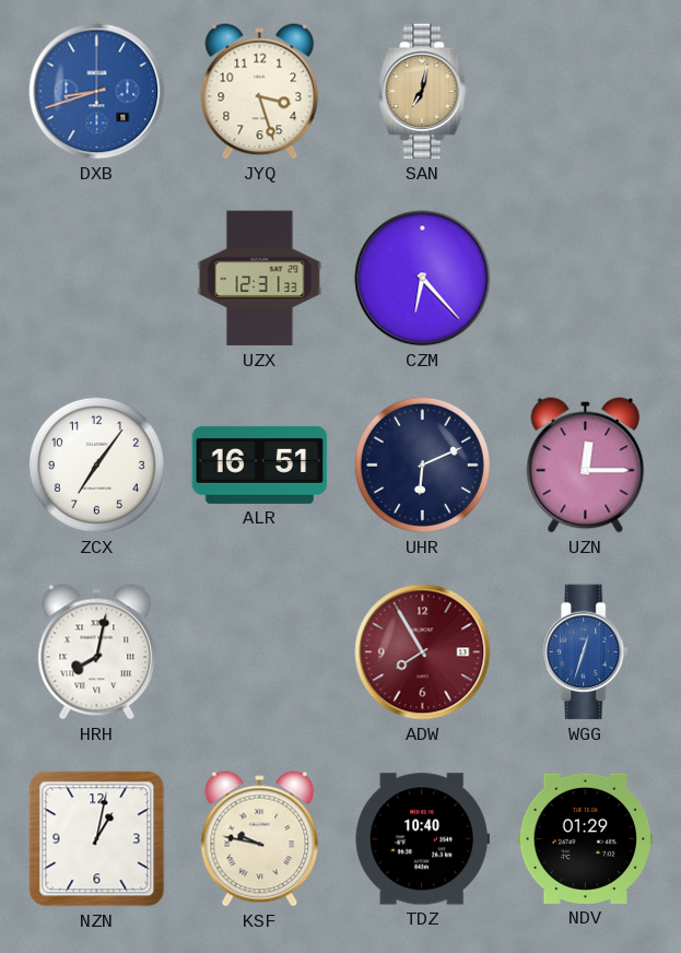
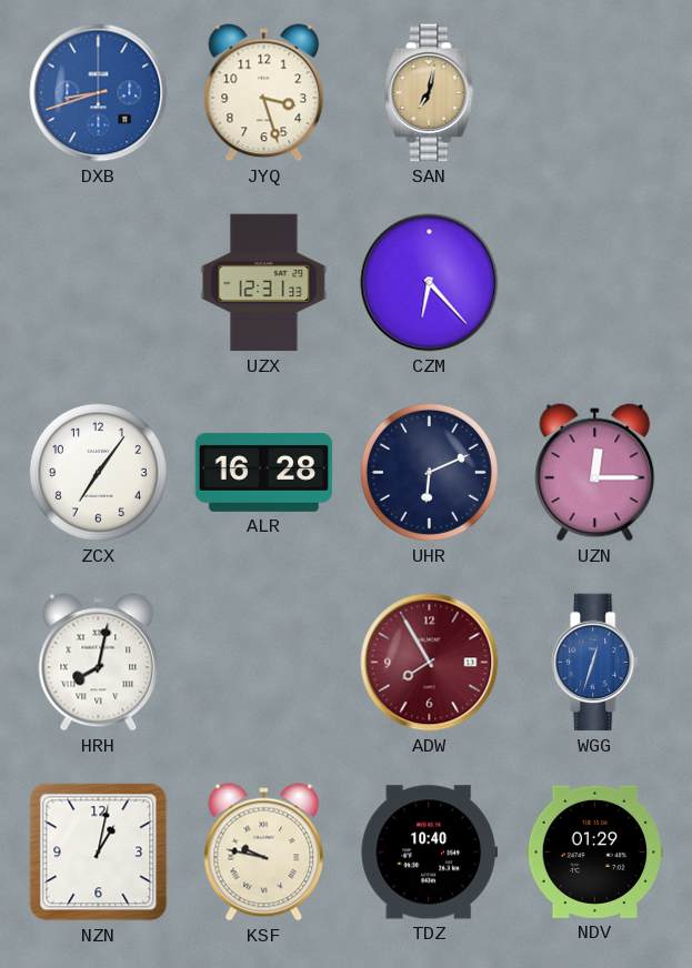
ALR: 16:51 -> 16:28
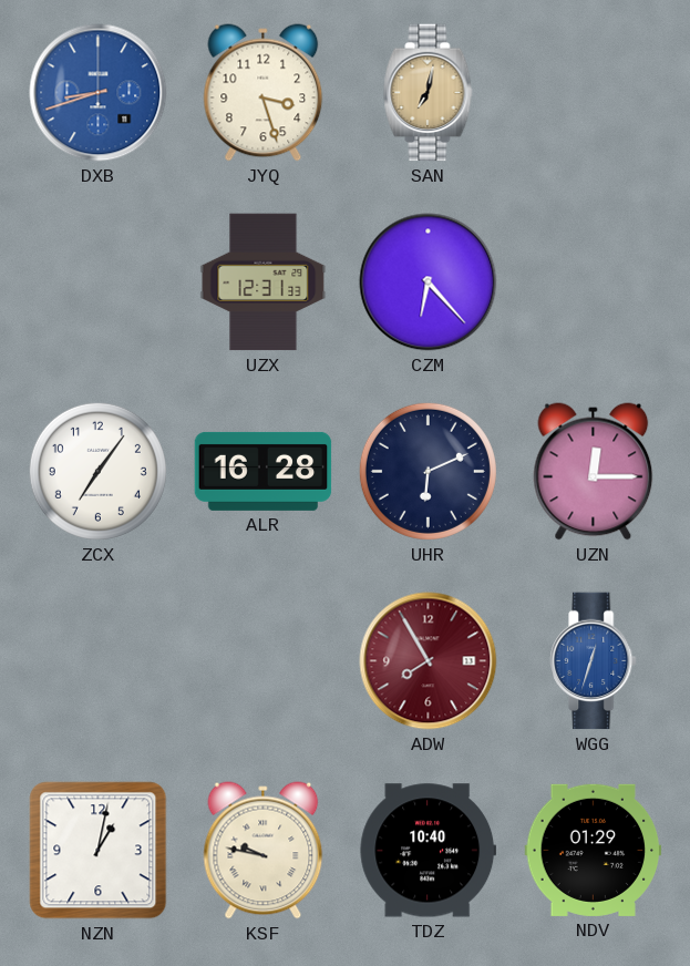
HRH: 8:02 -> none
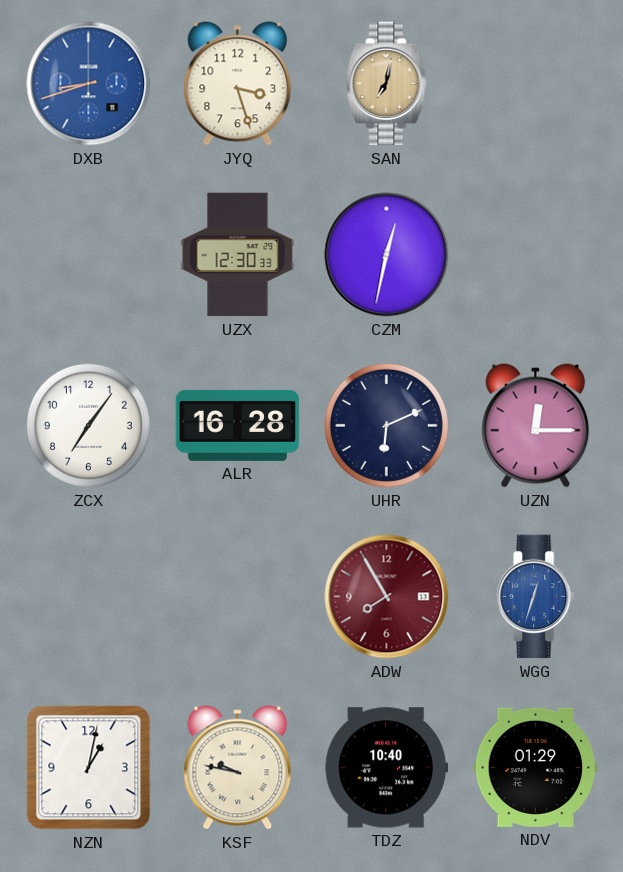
UZX: 12:31 -> 12:30
CZM: 6:23 -> 12:32
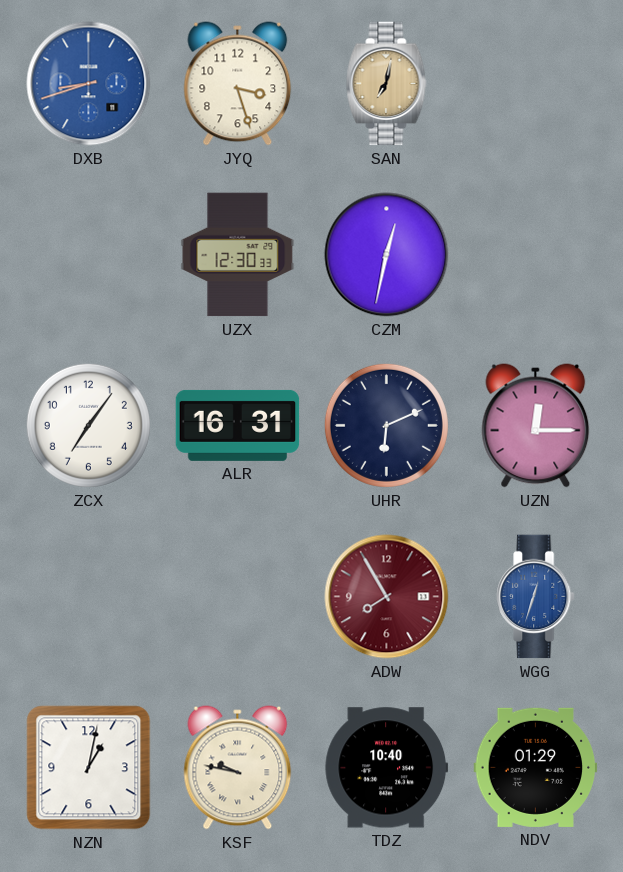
ALR: 16:28 -> 16:31
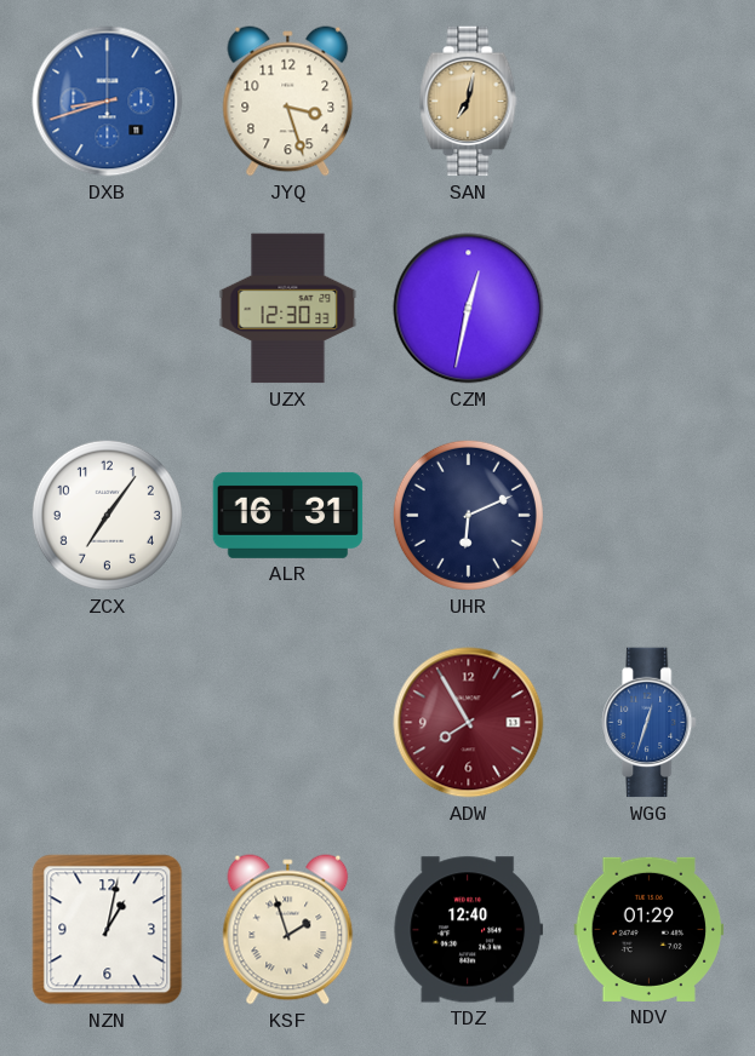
UZN: 12:15 -> none
KSF: 9:47 -> 1:57
TDZ: 10:40 -> 12:40
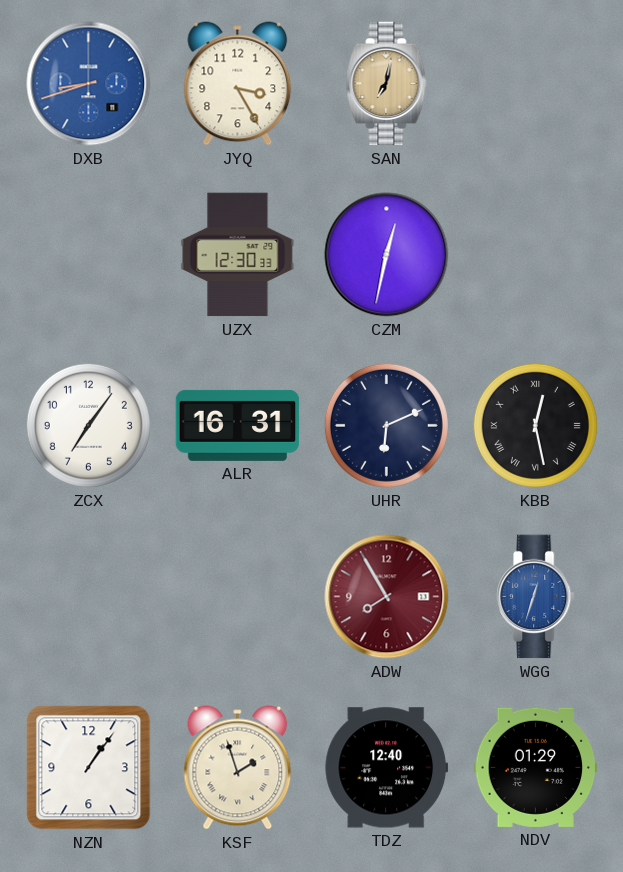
JYQ: 3:27 -> 3:25
KBB: none -> 12:28
NZN: 1:02 -> 1:06
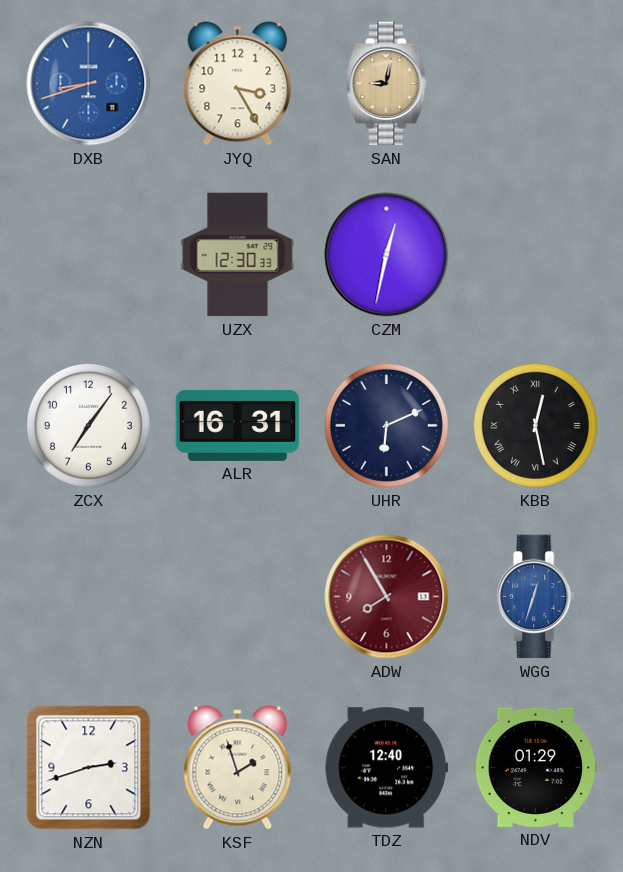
SAN: 7:02 -> 9:02
NZN: 1:06 -> 2:42
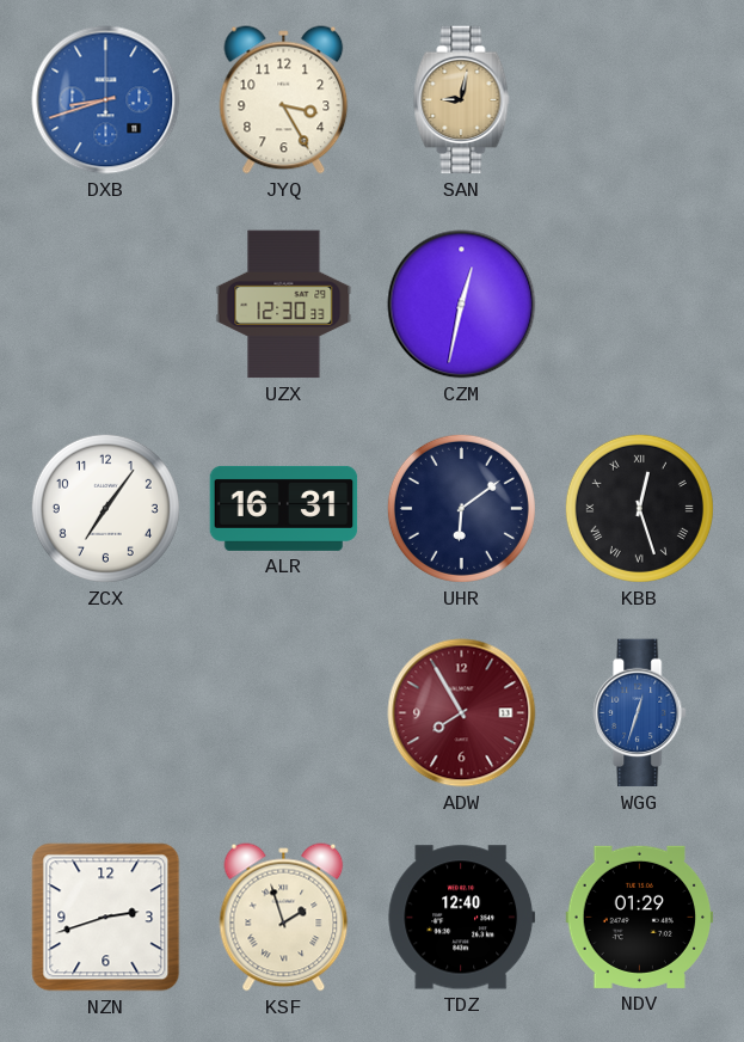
UHR: 6:11 -> 6:09
KBB: 12:28 -> 12:27
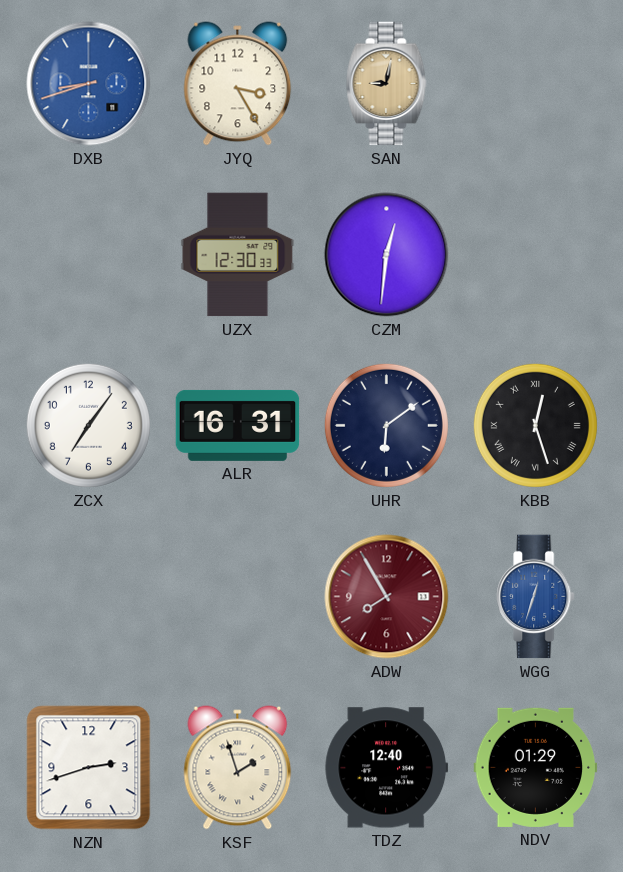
CZM: 12:32 -> 12:31
